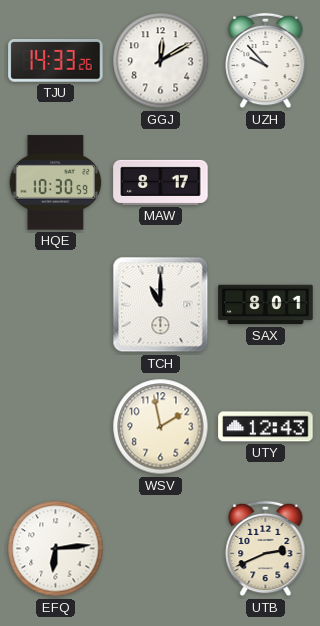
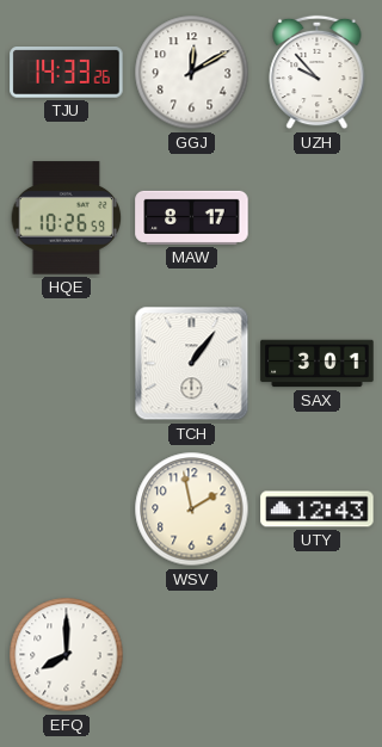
HQE: 10:30 -> 10:26
TCH: 11:00 -> 1:06
SAX: 8:01 -> 3:01
EFQ: 6:14 -> 8:00
UTB: 2:41 -> none
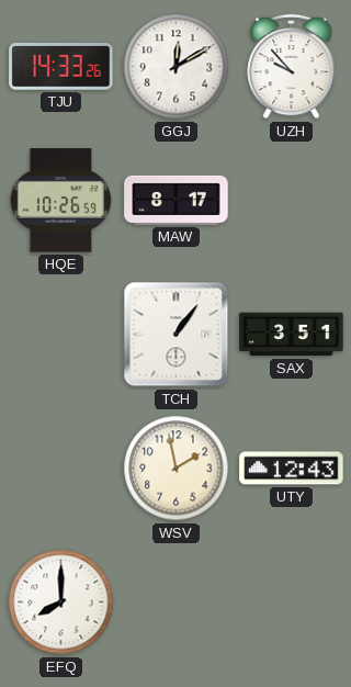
SAX: 3:01 -> 3:51
